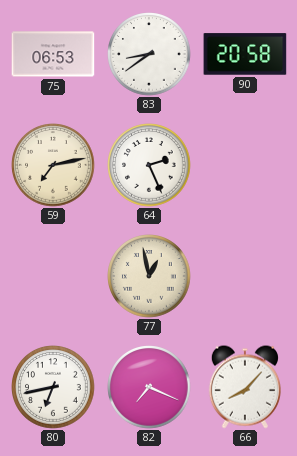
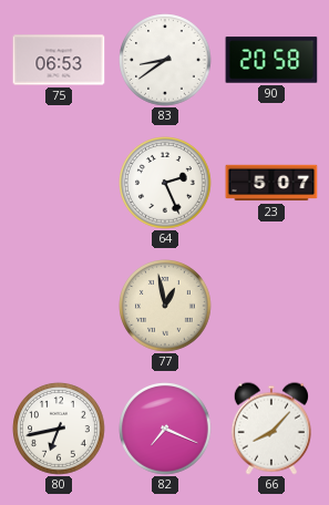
59: 7:13 -> none
23: none -> 5:07
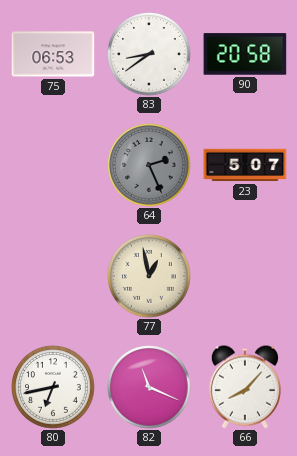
64 dial: white -> grey
82: 7:19 -> 11:19
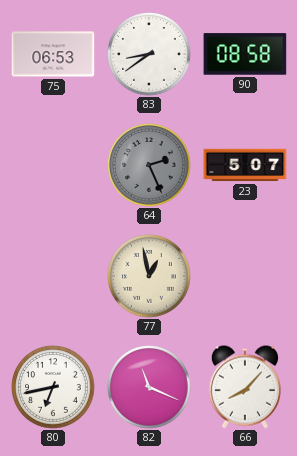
90: 20:58 -> 08:58
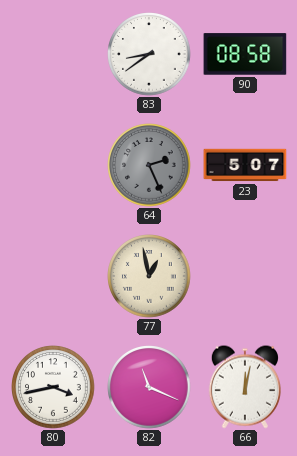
75: 06:53 -> none
80: 6:43 -> 3:43
66: 8:07 -> 12:02
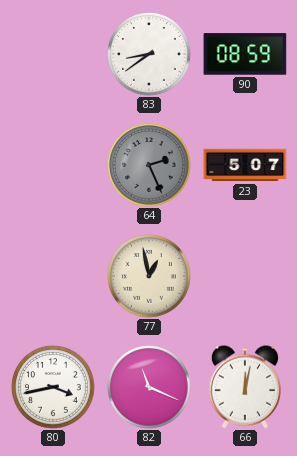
90: 08:58 -> 08:59
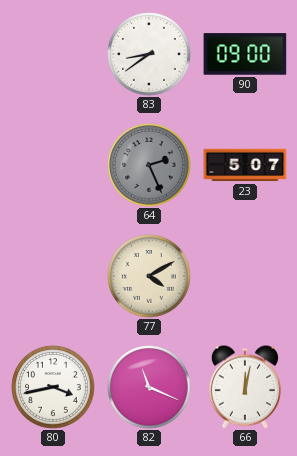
90: 08:59 -> 09:00
77: 12:58 -> 4:10
